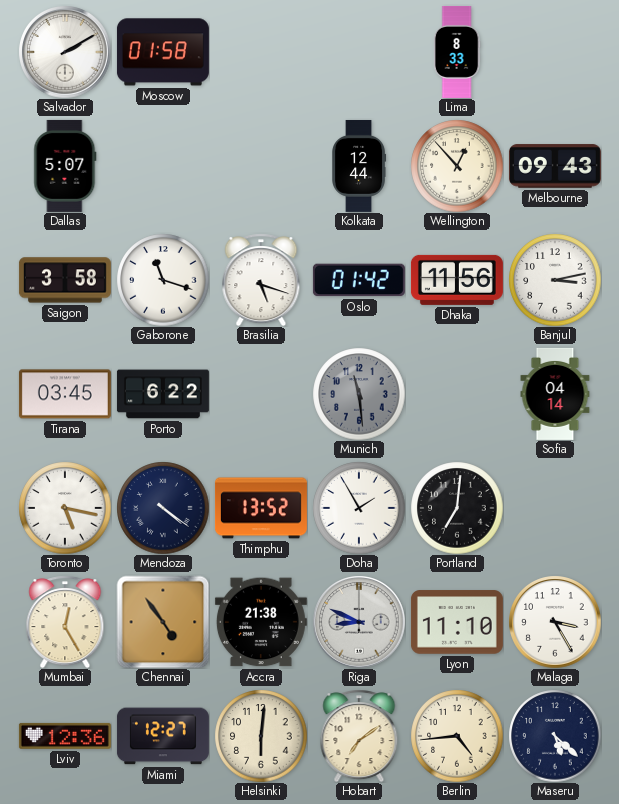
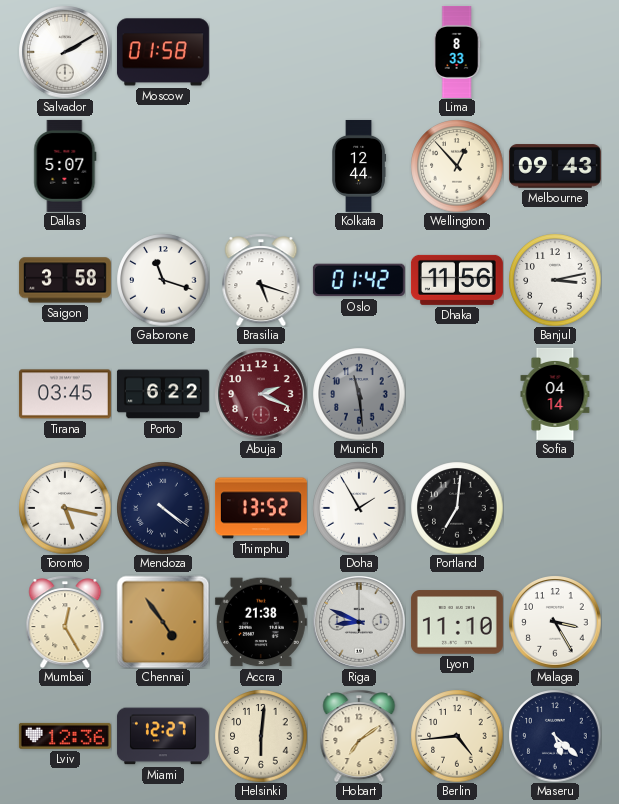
Abuja: none -> 2:19
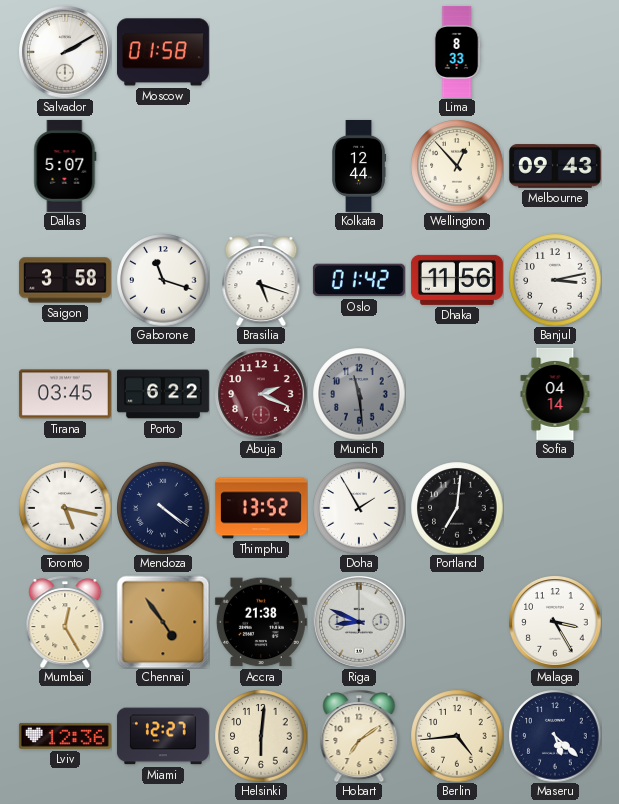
Lyon: 11:10 -> none
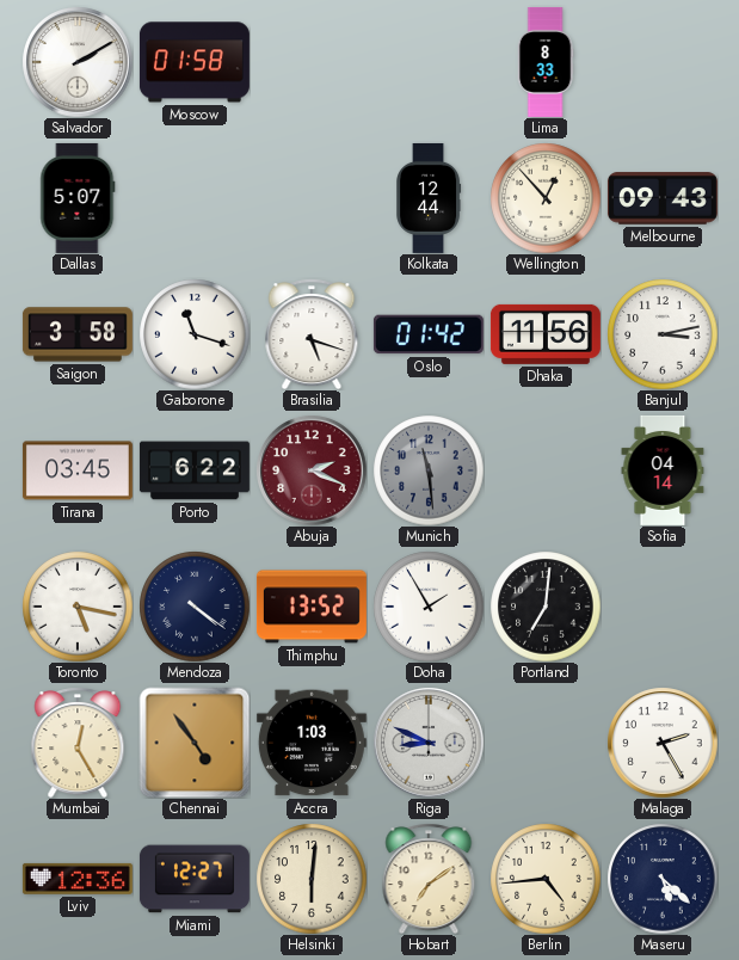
Accra: 21:38 -> 1:03
Malaga: 3:25 -> 2:25
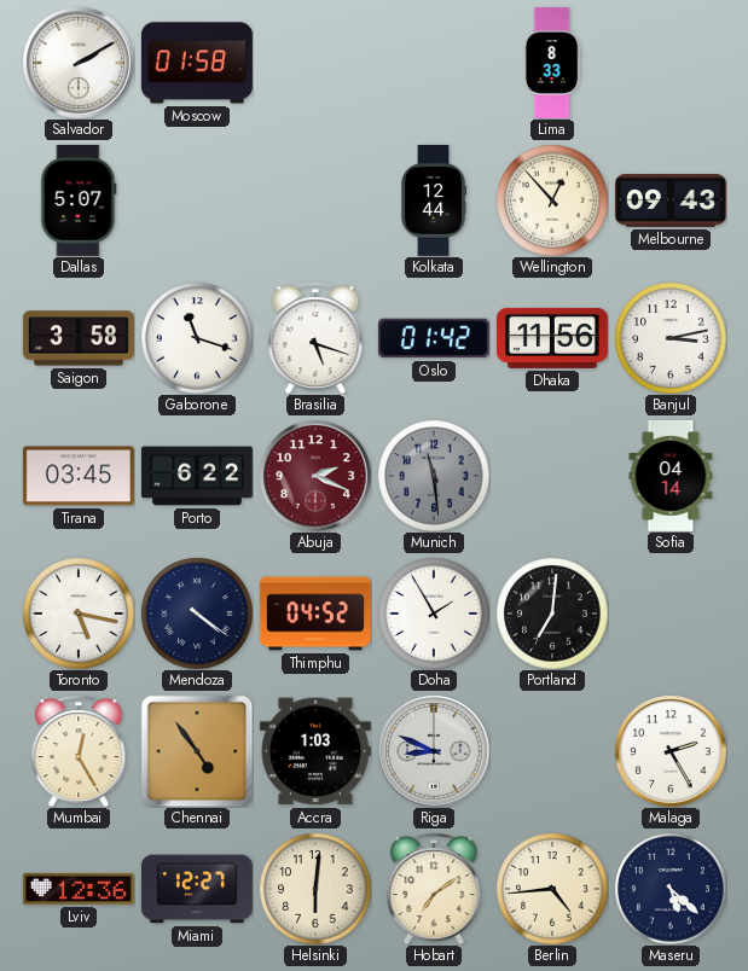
Thimphu: 13:52 -> 04:52
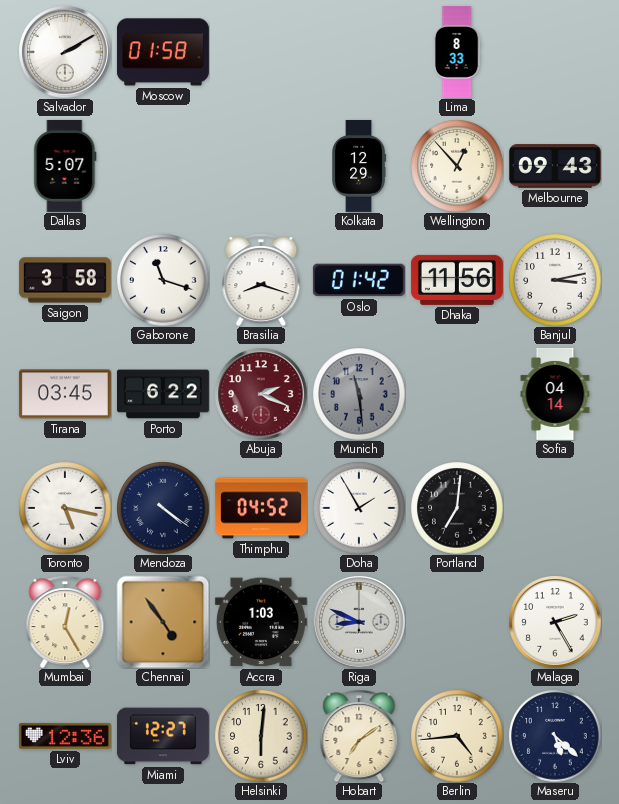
Kolkata: 12:44 -> 12:29
Brasilia: 5:18 -> 8:18
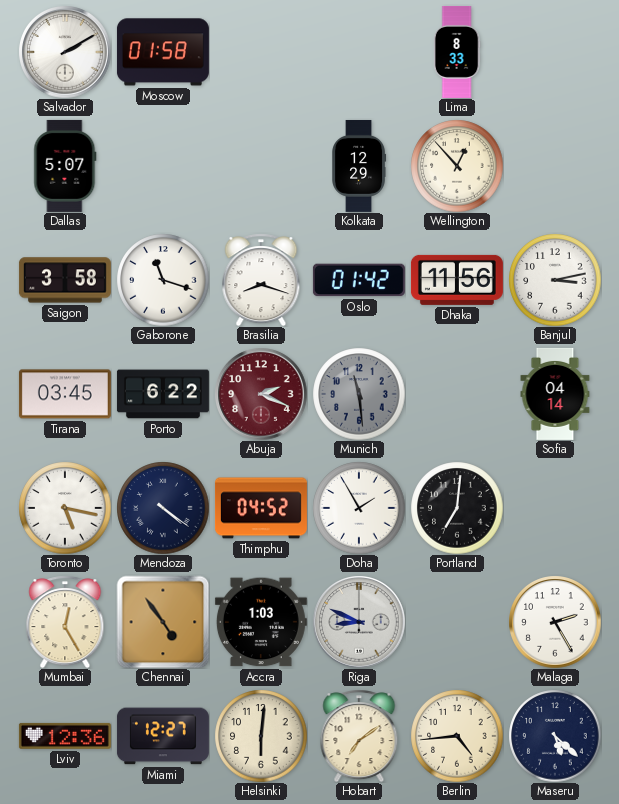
Melbourne: 09:43 -> none
